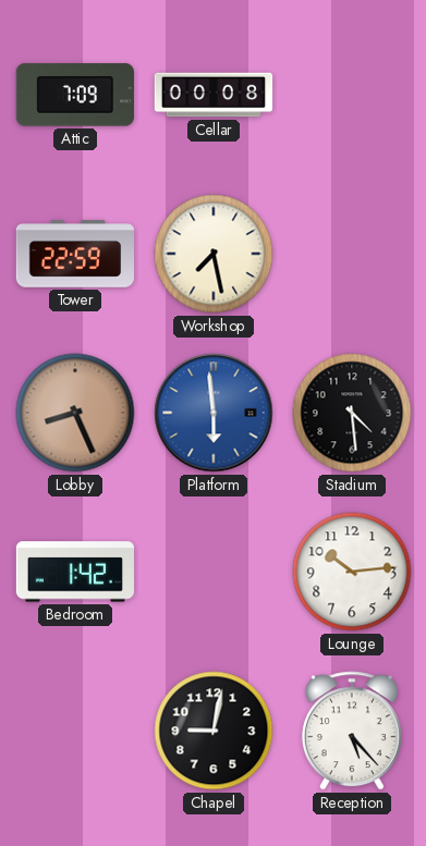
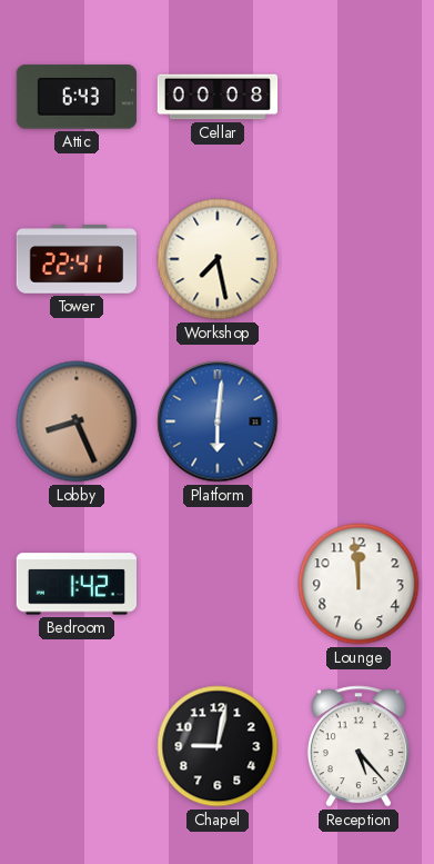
Attic: 7:09 -> 6:43
Tower: 22:59 -> 22:41
Platform: 5:59 -> 6:01
Stadium: 4:29 -> none
Lounge: 10:14 -> 11:59
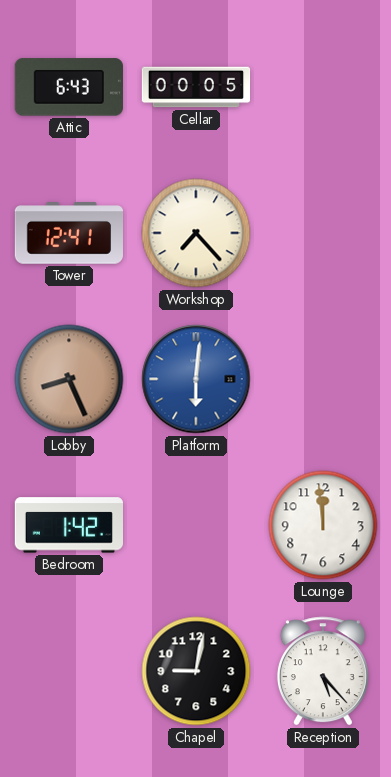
Cellar: 00:08 -> 00:05
Tower: 22:41 -> 12:41
Workshop: 7:28 -> 7:23
